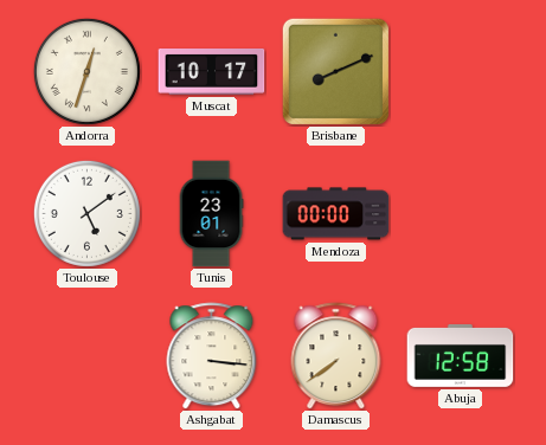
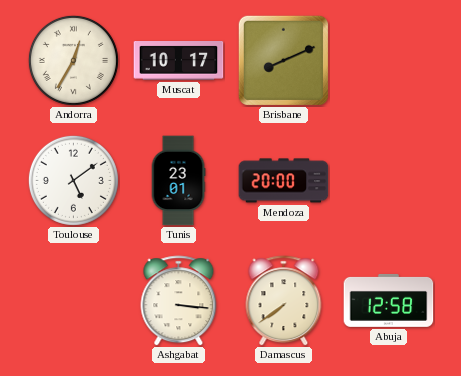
Andorra: 12:33 -> 12:35
Mendoza: 00:00 -> 20:00
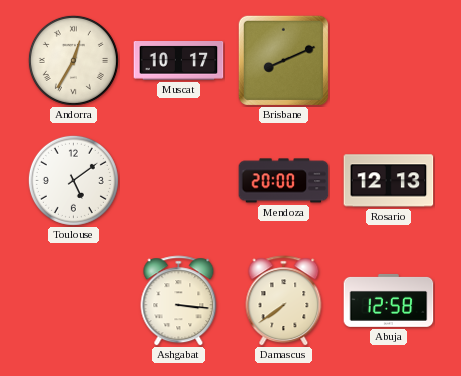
Tunis: 23:01 -> none
Rosario: none -> 12:13
